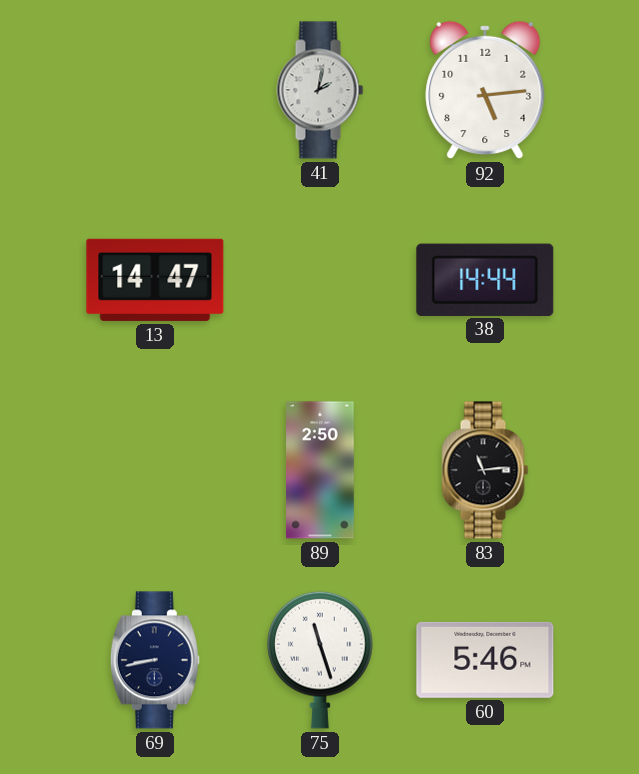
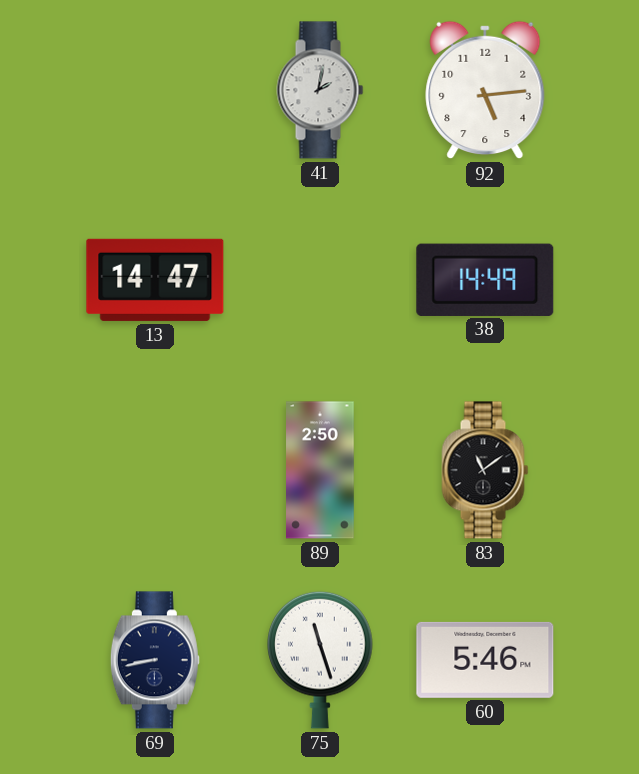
38: 14:44 -> 14:49
83: 11:14 -> 11:09
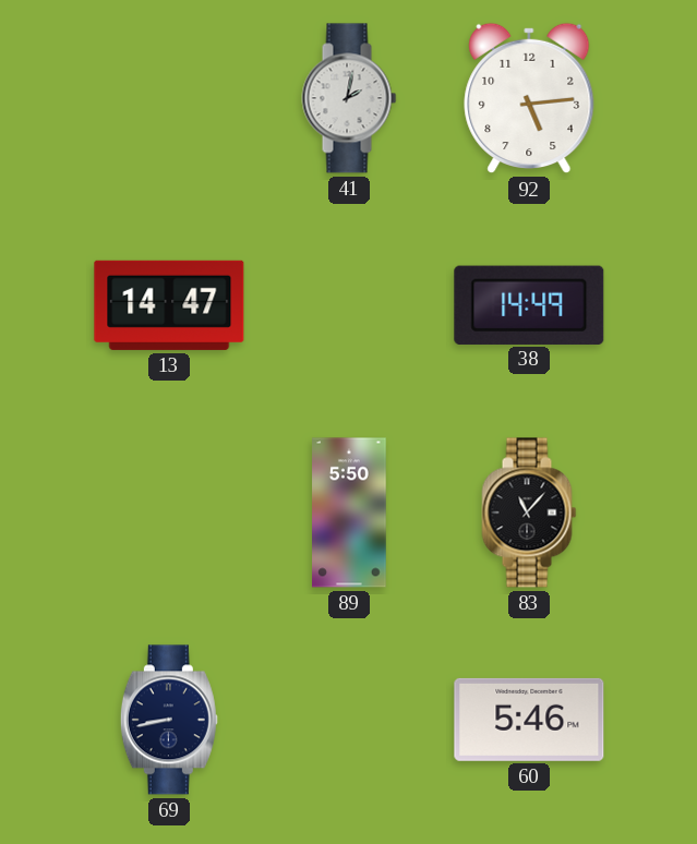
89: 2:50 -> 5:50
83: 11:09 -> 11:07
75: 11:27 -> none
